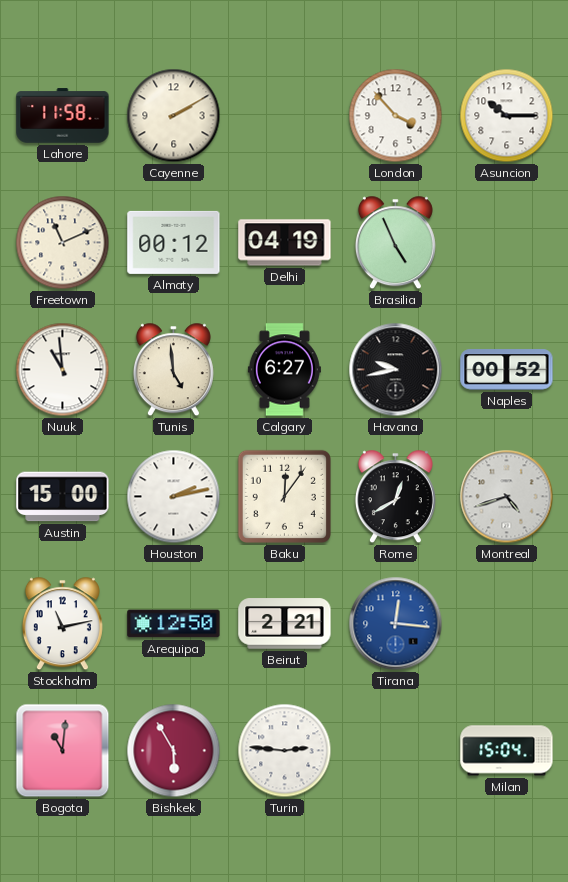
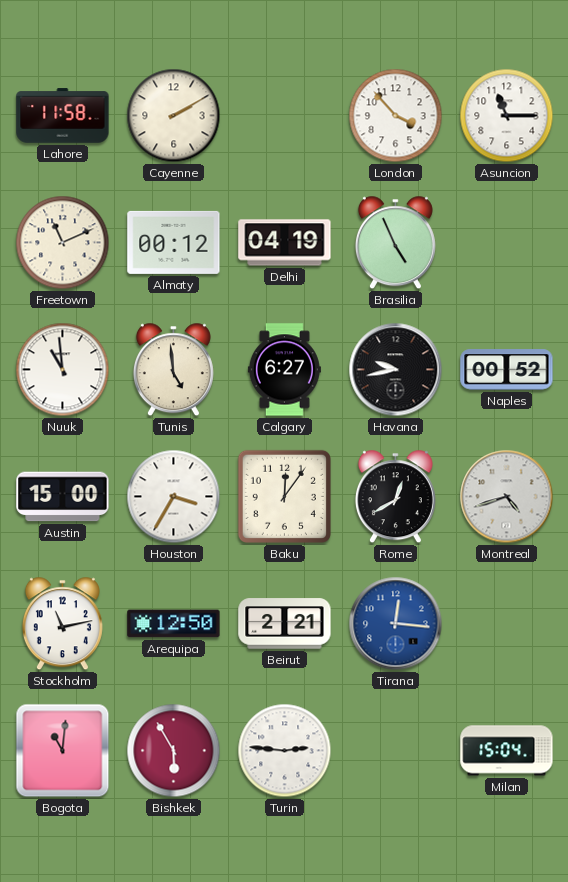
Asuncion: 10:15 -> 11:15
Houston: 2:13 -> 3:35
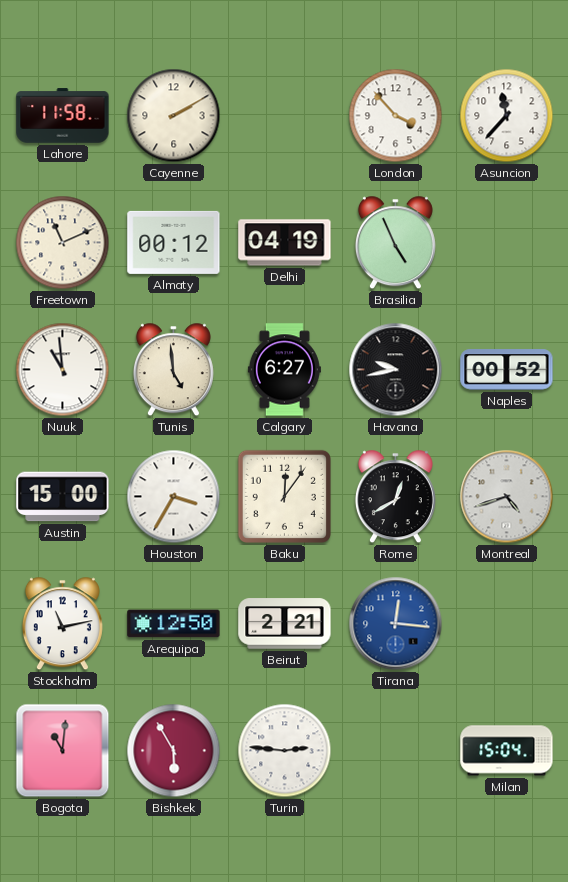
Asuncion: 11:15 -> 11:37
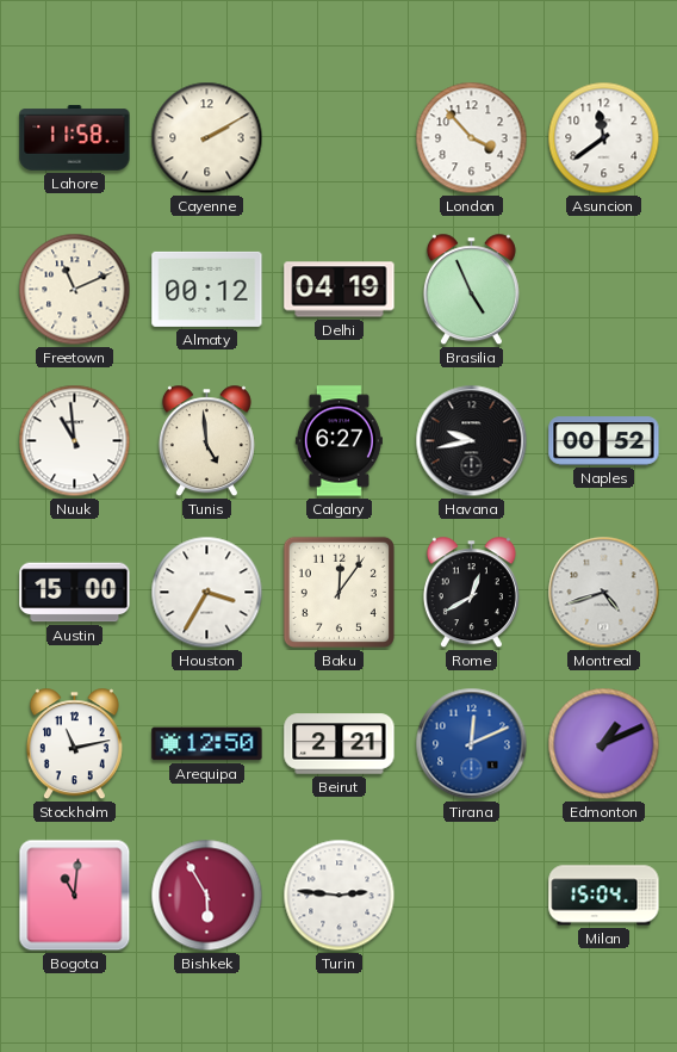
Asuncion: 11:37 -> 11:39
Tirana: 12:16 -> 12:11
Edmonton: none -> 1:11
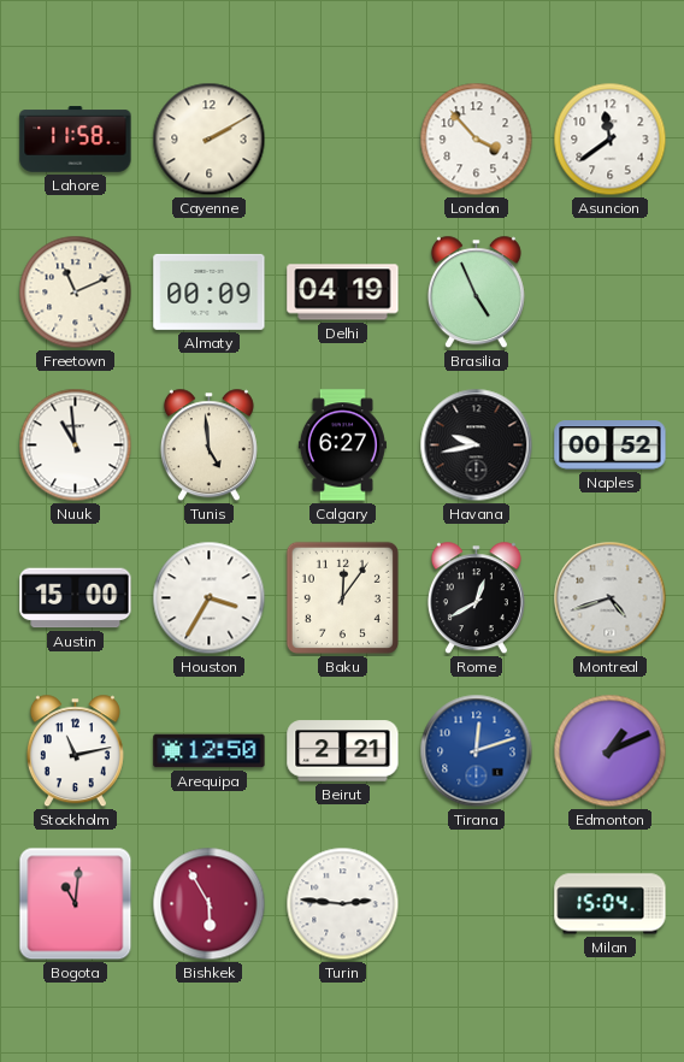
Almaty: 00:12 -> 00:09
Tirana: 12:11 -> 12:12
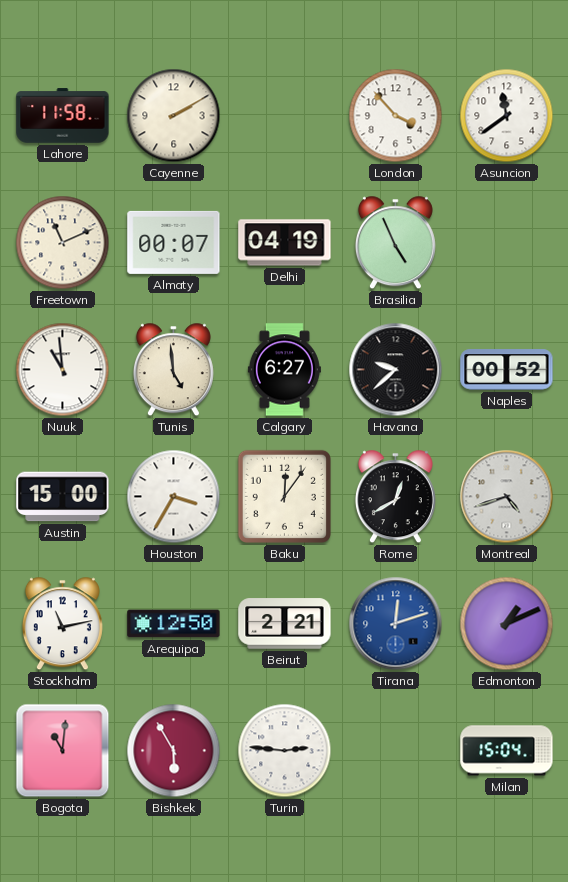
Almaty: 00:09 -> 00:07
Havana: 9:43 -> 9:38
